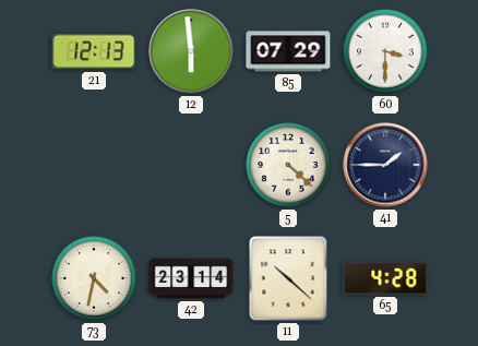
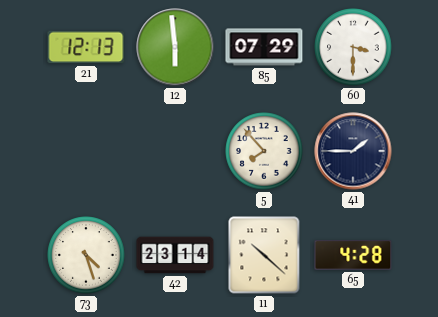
5: 4:22 -> 7:53
73: 4:32 -> 4:27
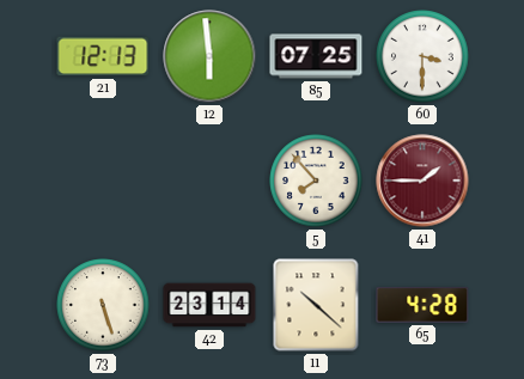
85: 07:29 -> 07:25
41 dial: navy -> burgundy
73: 4:27 -> 5:27
